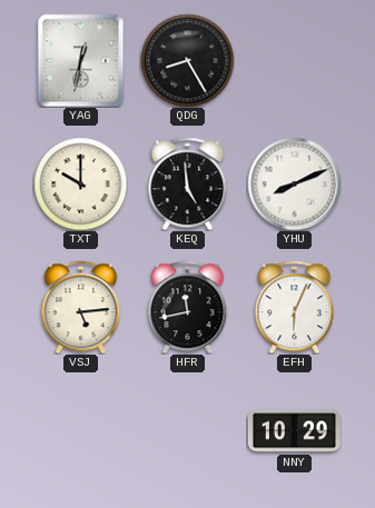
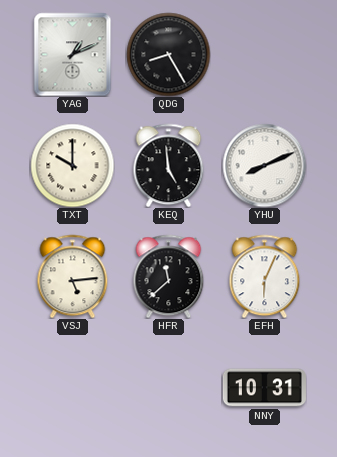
YAG: 12:32 -> 1:11
HFR: 11:43 -> 11:38
NNY: 10:29 -> 10:31
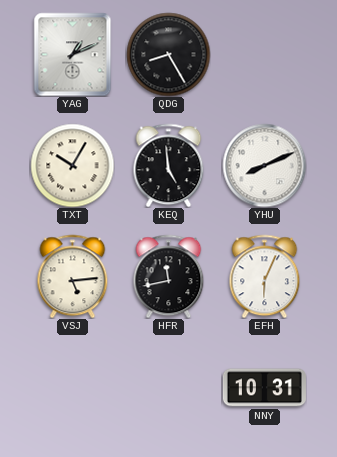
TXT: 10:00 -> 10:05
HFR: 11:38 -> 11:43
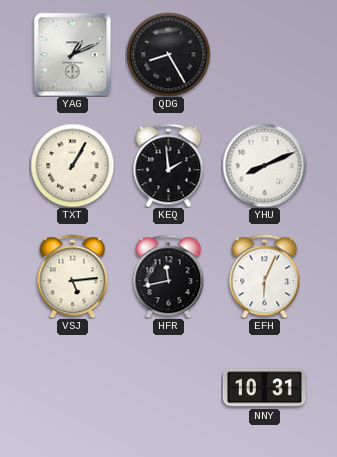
TXT: 10:05 -> 1:05
KEQ: 4:59 -> 1:59
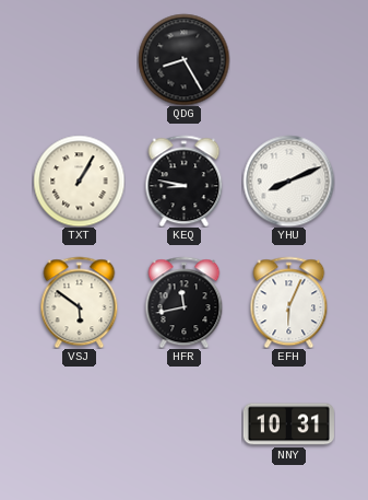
YAG: 1:11 -> none
KEQ: 1:59 -> 8:47
VSJ: 5:14 -> 5:51
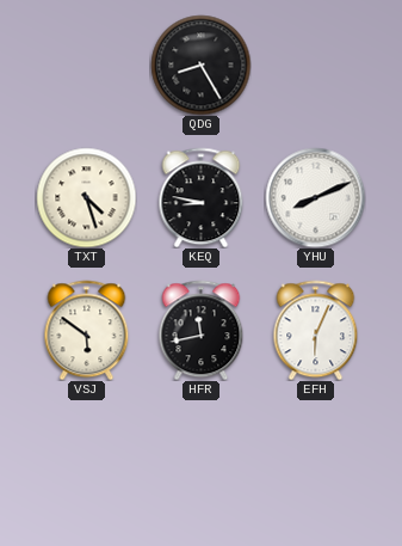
TXT: 1:05 -> 4:27
NNY: 10:31 -> none
